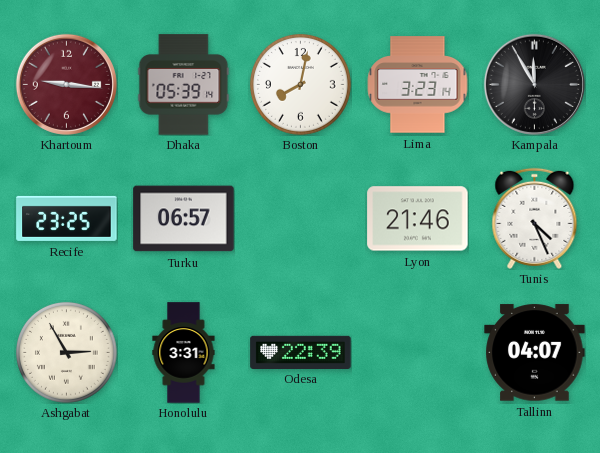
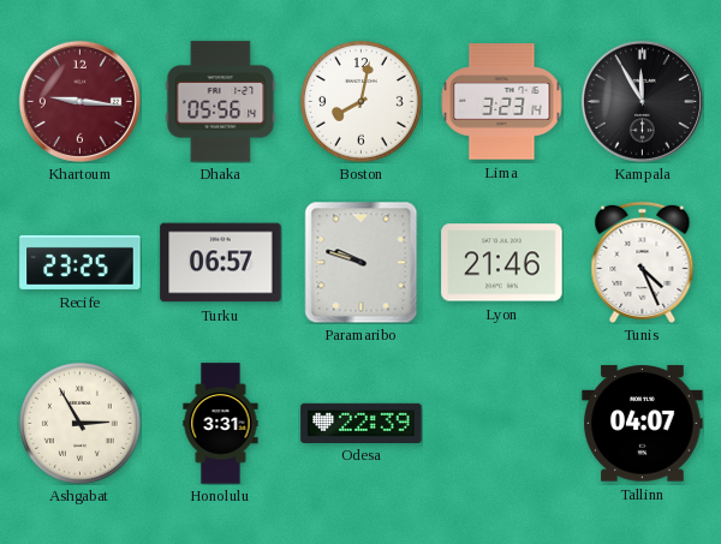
Dhaka: 05:39 -> 05:56
Paramaribo: none -> 9:48
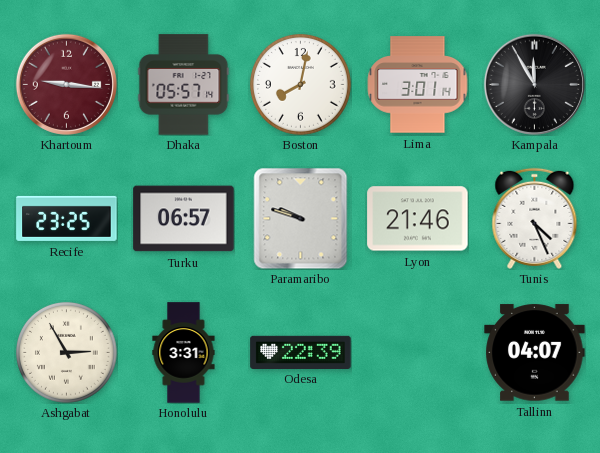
Dhaka: 05:56 -> 05:57
Lima: 3:23 -> 3:01
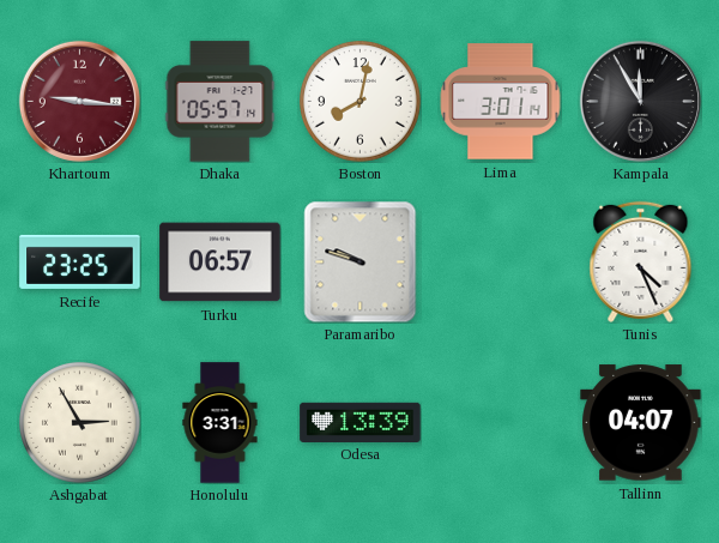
Lyon: 21:46 -> none
Odesa: 22:39 -> 13:39
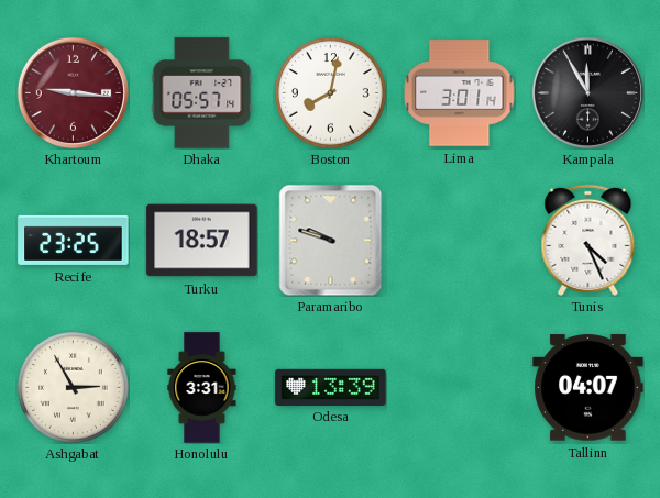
Turku: 06:57 -> 18:57
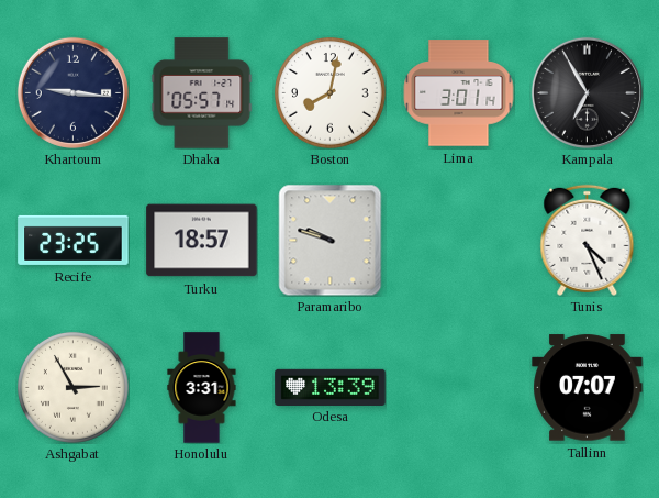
Khartoum dial: burgundy -> navy
Kampala: 11:55 -> 6:55
Tallinn: 04:07 -> 07:07
